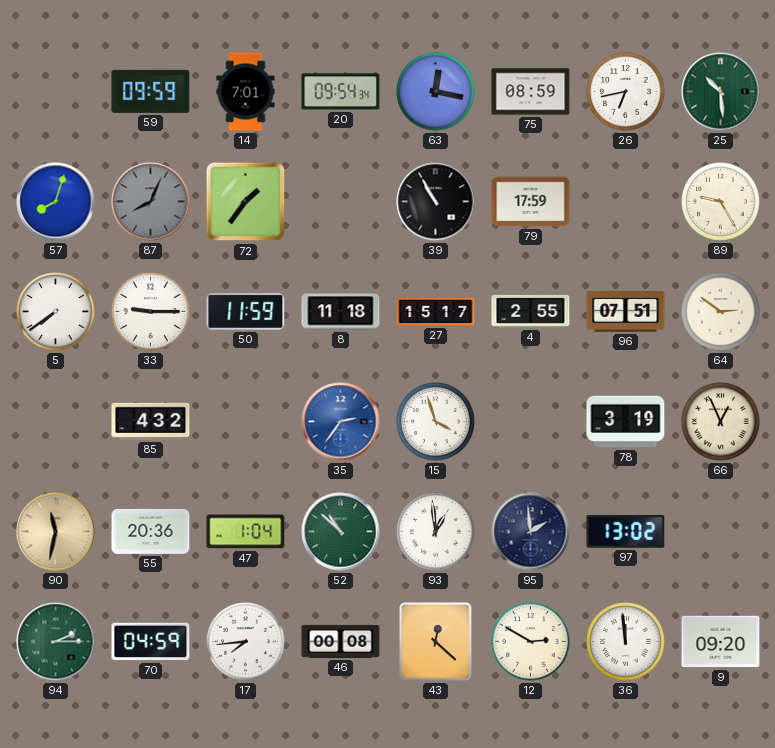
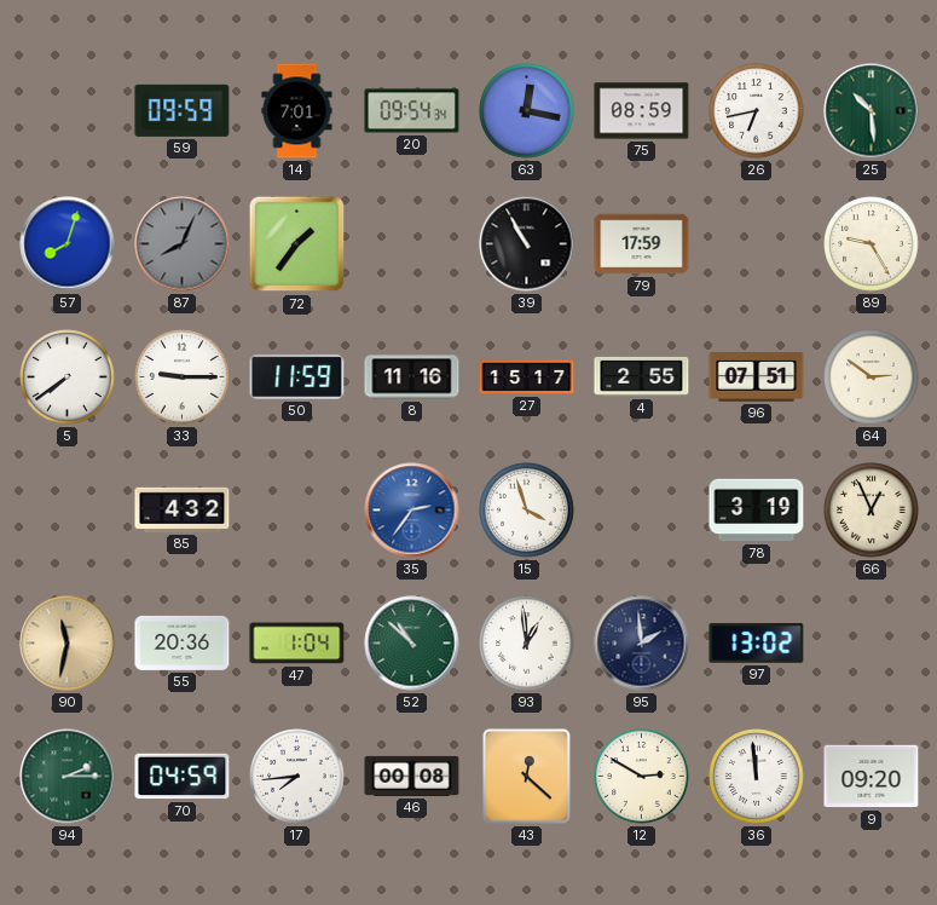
8: 11:18 -> 11:16
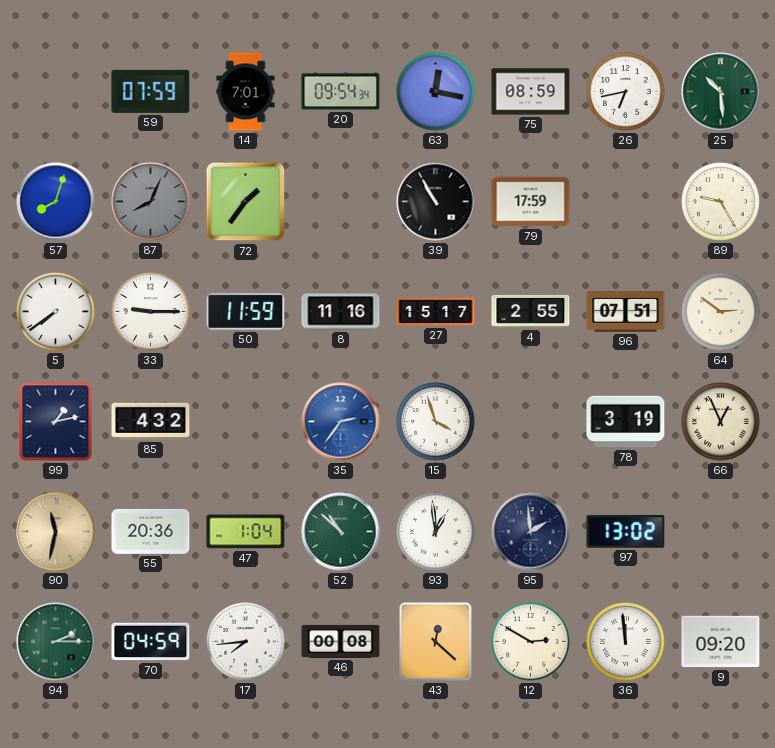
59: 09:59 -> 07:59
99: none -> 1:13
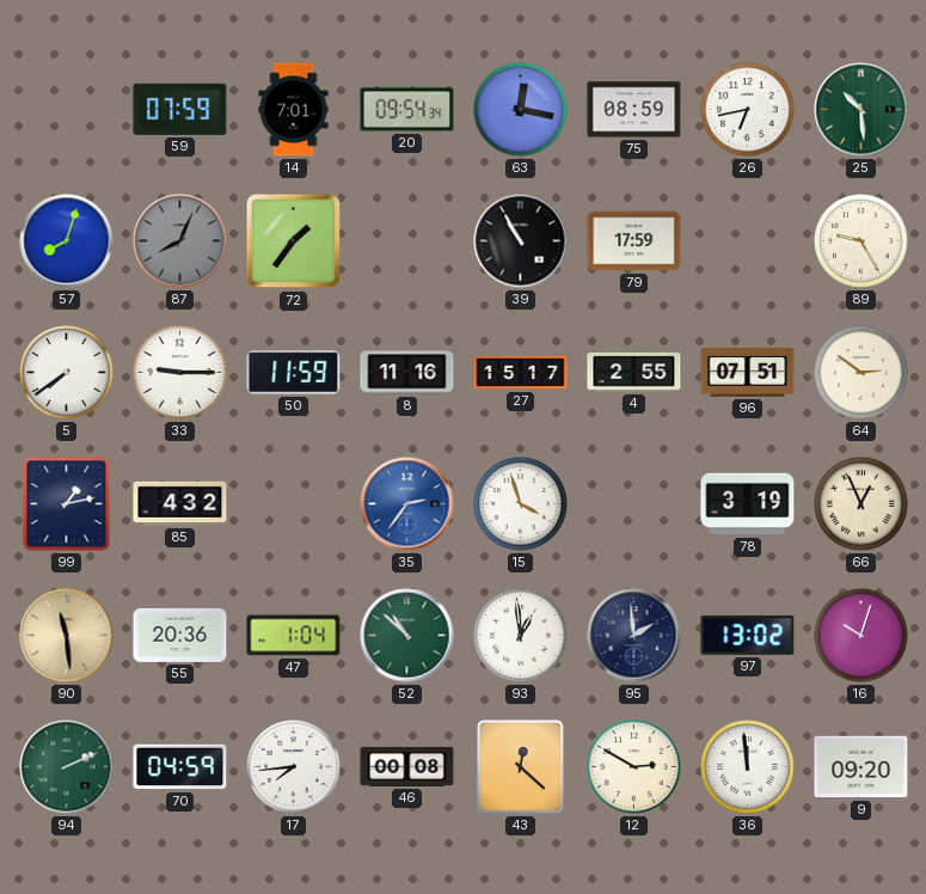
90: 11:32 -> 11:29
16: none -> 10:03
94: 2:15 -> 2:11
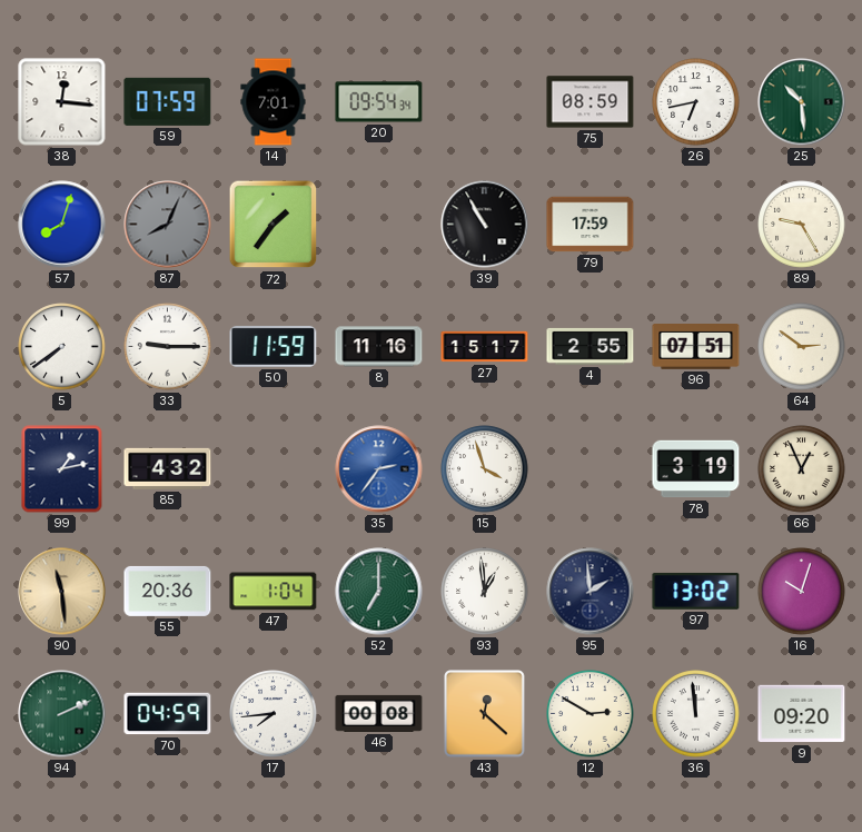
38: none -> 12:16
63: 12:17 -> none
52: 10:52 -> 7:00
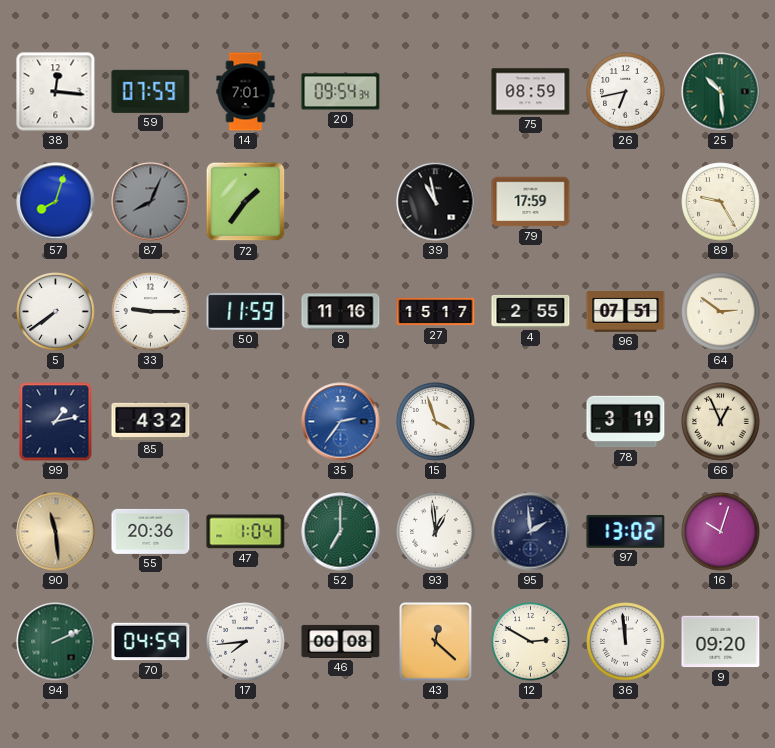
39: 10:55 -> 10:58
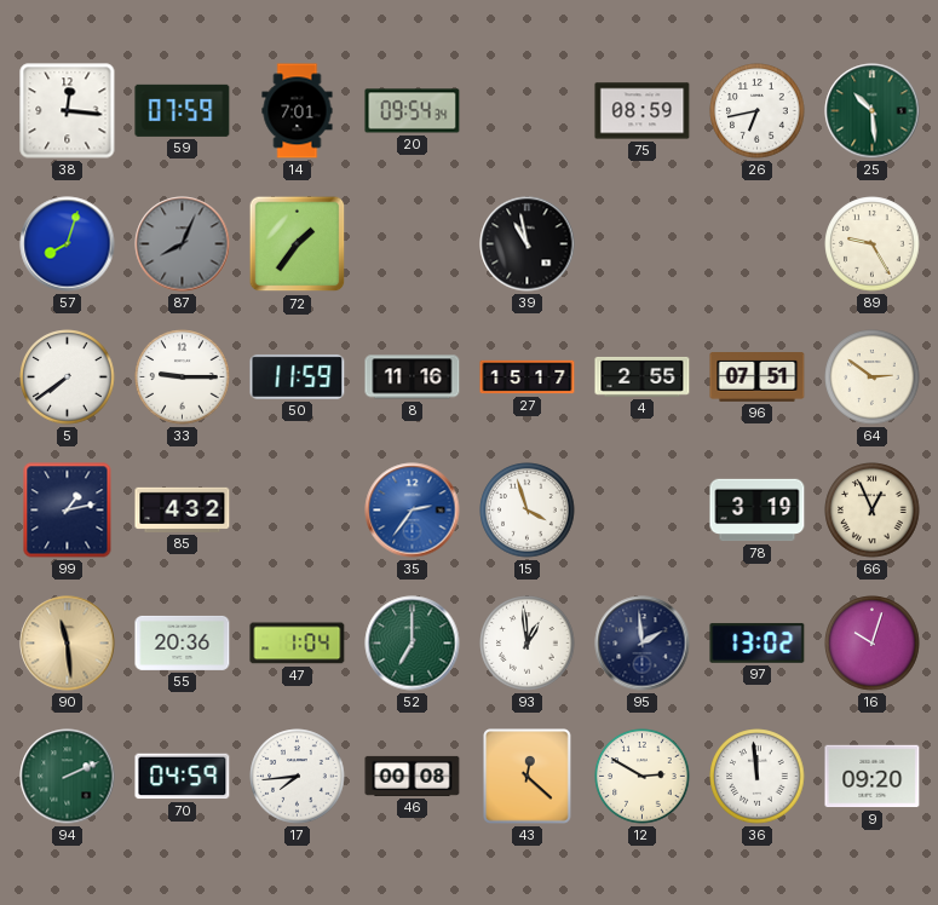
79: 17:59 -> none
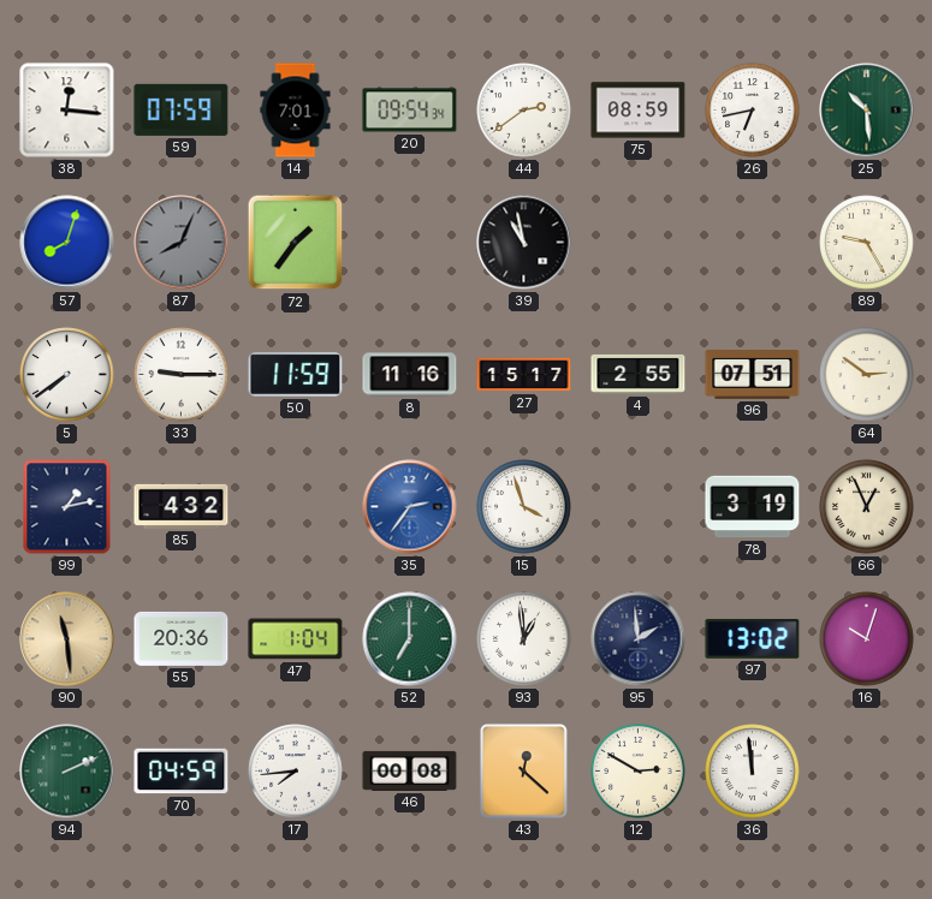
44: none -> 2:39
9: 09:20 -> none
